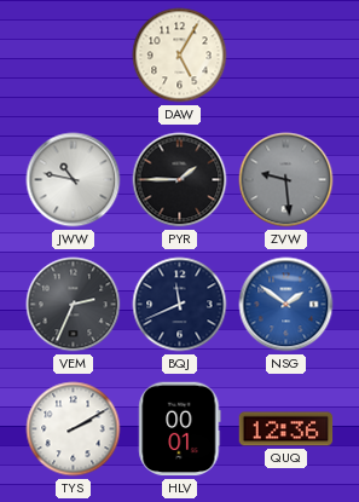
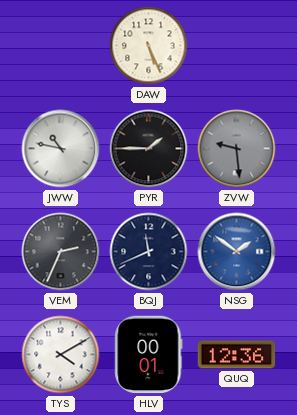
DAW: 5:05 -> 5:26
TYS: 2:10 -> 4:10
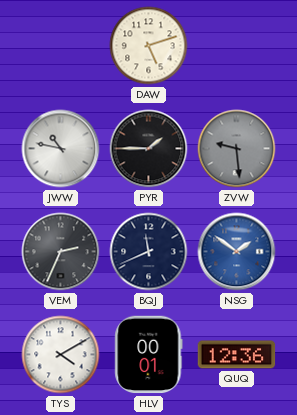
DAW: 5:26 -> 5:12
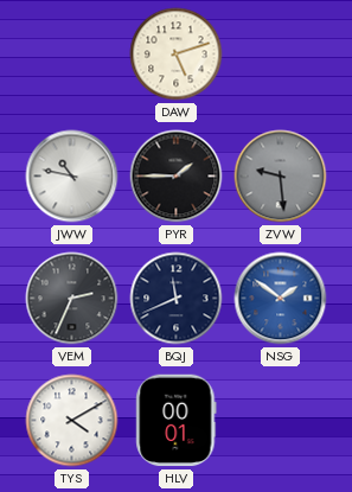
QUQ: 12:36 -> none
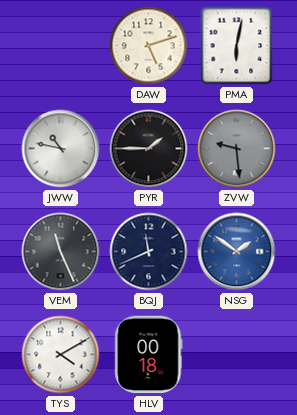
PMA: none -> 6:02
VEM: 2:34 -> 11:26
HLV: 00:01 -> 00:18
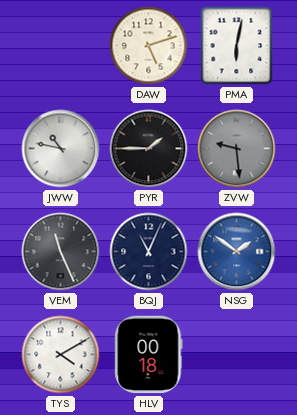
BQJ: 11:41 -> 11:04
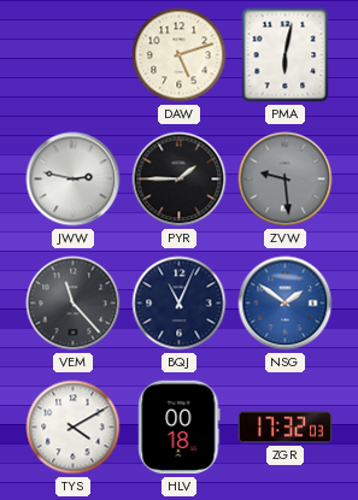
JWW: 10:47 -> 2:47
VEM: 11:26 -> 11:23
ZGR: none -> 17:32
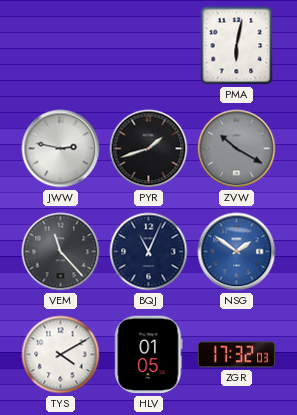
DAW: 5:12 -> none
PYR: 1:45 -> 1:42
ZVW: 9:29 -> 10:20
HLV: 00:18 -> 01:05
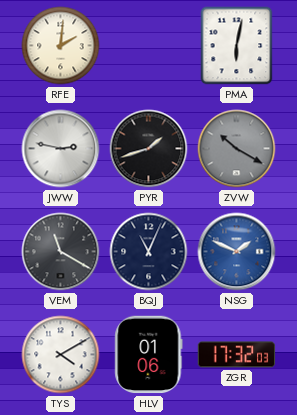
RFE: none -> 2:01
VEM: 11:23 -> 11:20
NSG: 1:51 -> 1:49
HLV: 01:05 -> 01:06
